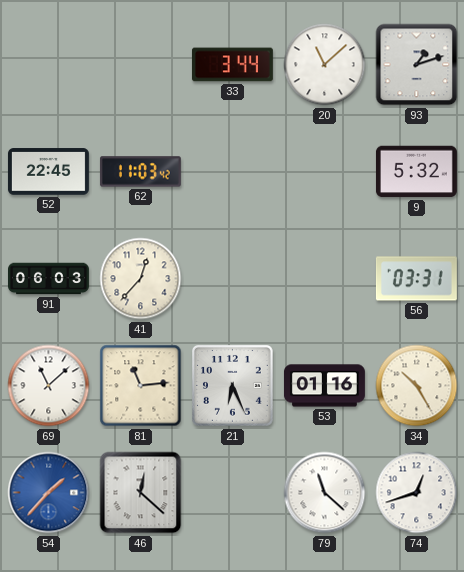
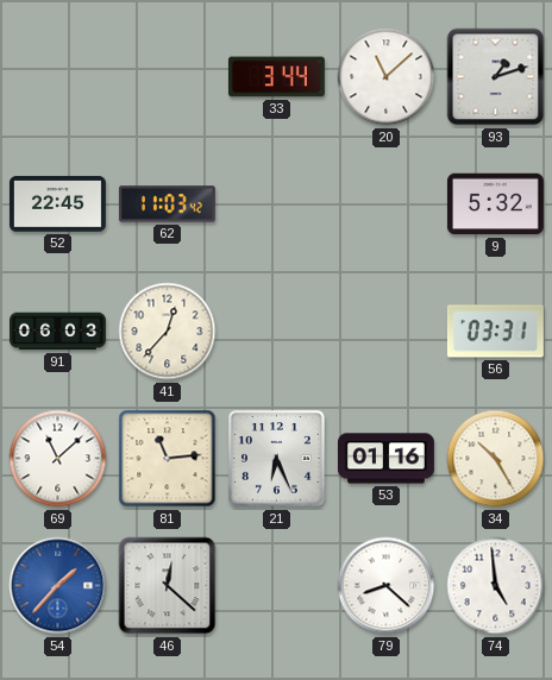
79: 11:22 -> 8:22
74: 12:42 -> 4:59
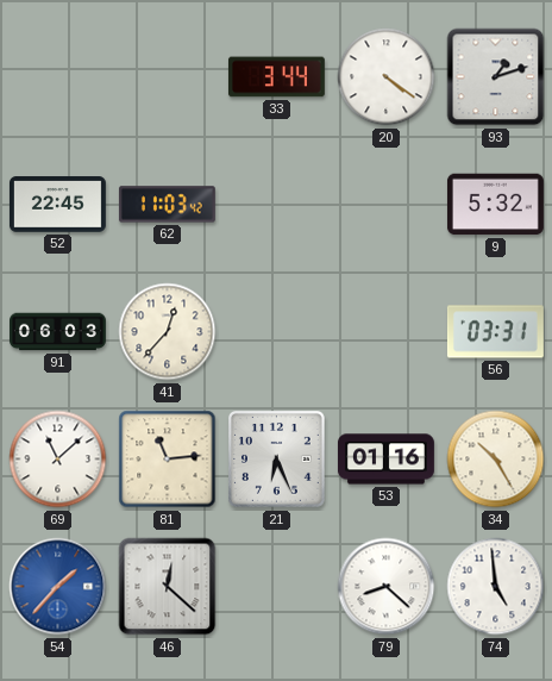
20: 11:08 -> 4:21
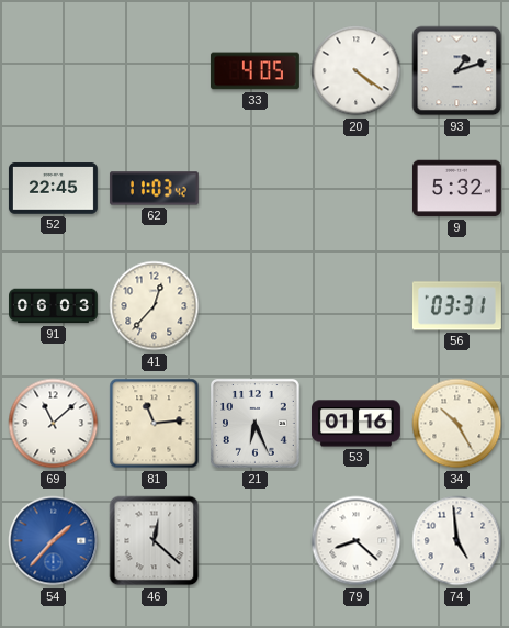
33: 3:44 -> 4:05
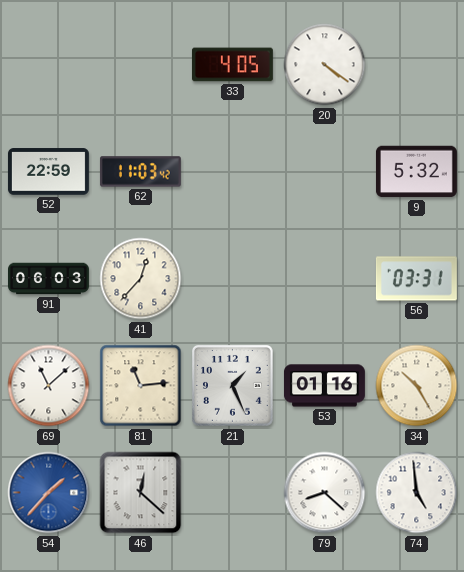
93: 1:12 -> none
52: 22:45 -> 22:59
21: 6:26 -> 1:26
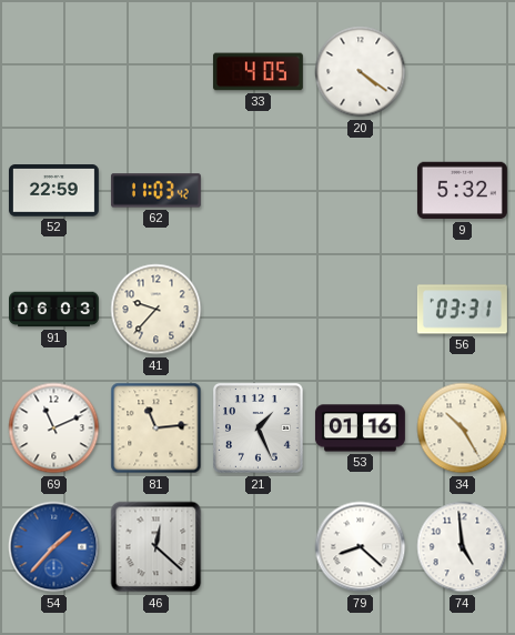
41: 12:37 -> 9:37
69: 11:08 -> 11:11
